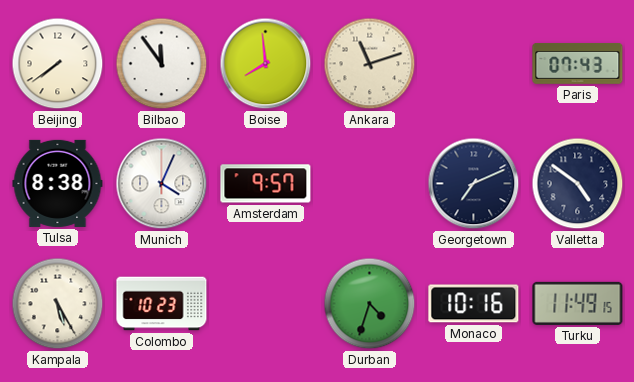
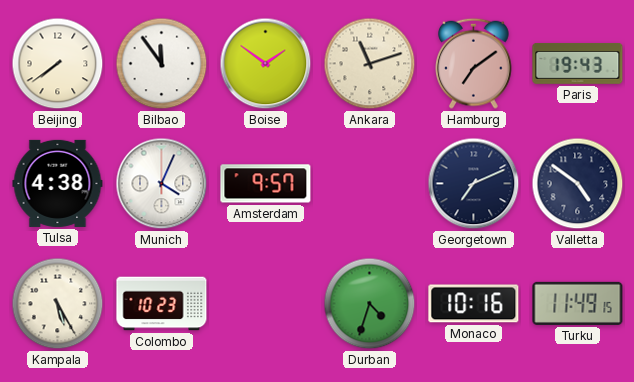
Boise: 7:59 -> 1:51
Hamburg: none -> 7:09
Paris: 07:43 -> 19:43
Tulsa: 8:38 -> 4:38
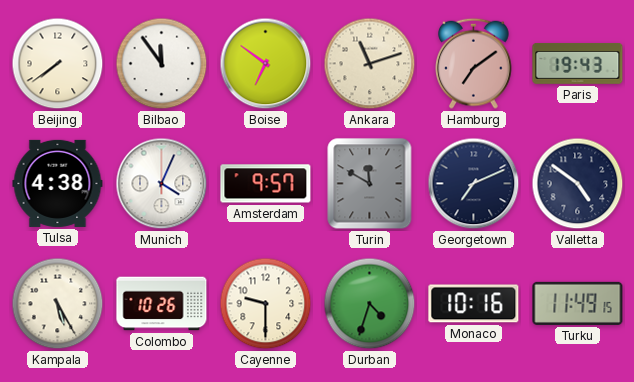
Boise: 1:51 -> 6:51
Turin: none -> 11:50
Colombo: 10:23 -> 10:26
Cayenne: none -> 9:30
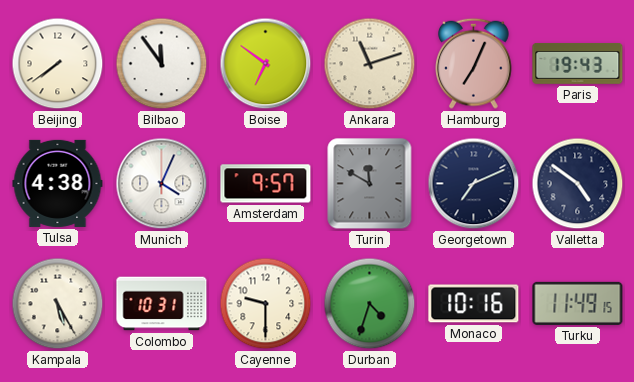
Hamburg: 7:09 -> 7:04
Colombo: 10:26 -> 10:31
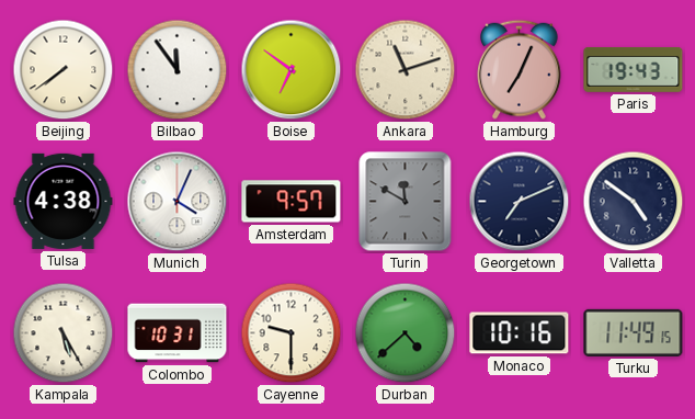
Durban: 4:33 -> 4:38
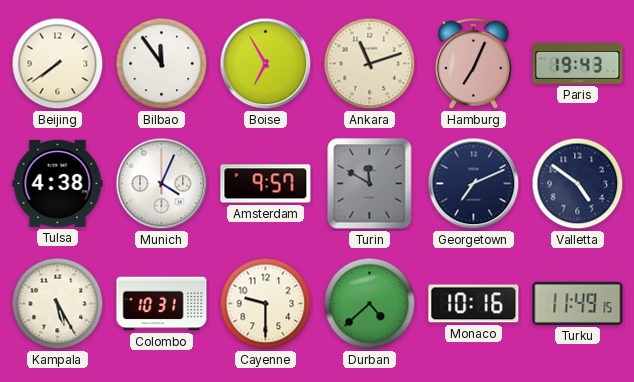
Boise: 6:51 -> 6:55
